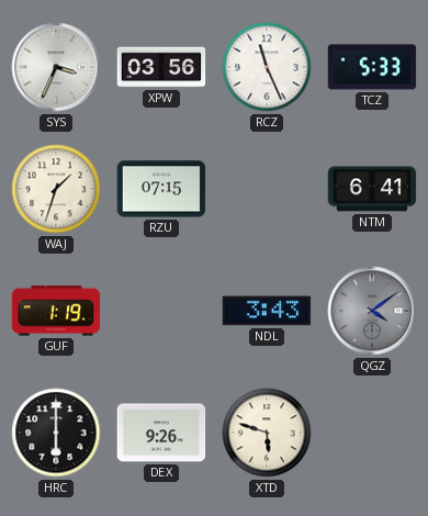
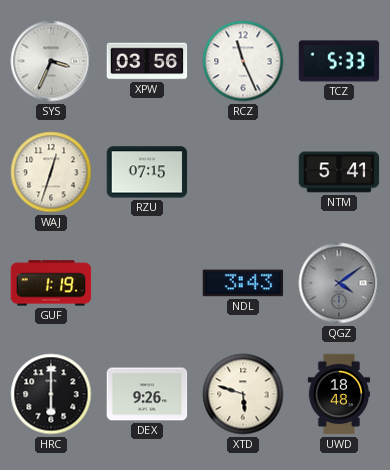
WAJ: 1:33 -> 12:33
NTM: 6:41 -> 5:41
UWD: none -> 18:48
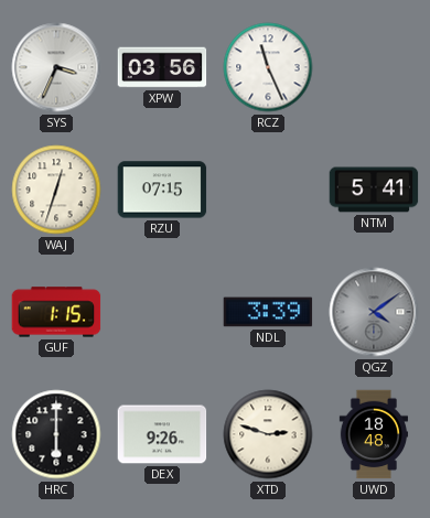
TCZ: 5:33 -> none
GUF: 1:19 -> 1:15
NDL: 3:43 -> 3:39
XTD: 5:48 -> 2:48
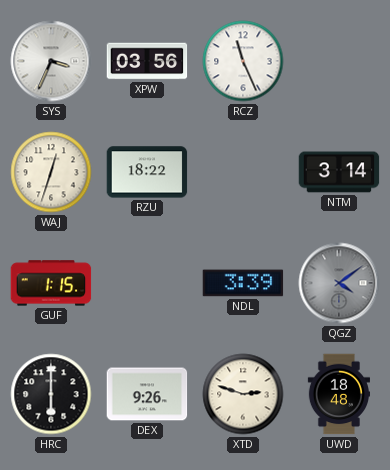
RZU: 07:15 -> 18:22
NTM: 5:41 -> 3:14
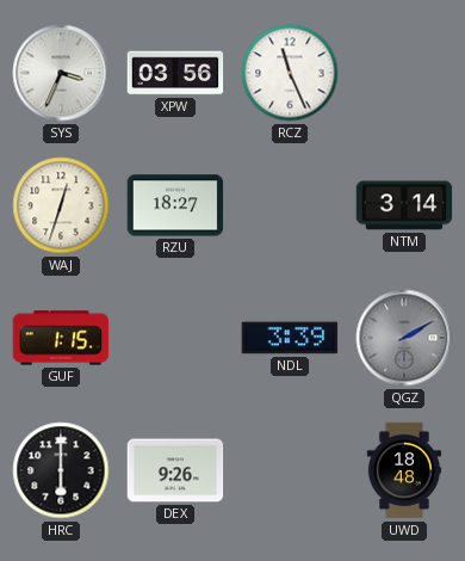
RZU: 18:22 -> 18:27
QGZ: 4:09 -> 2:10
XTD: 2:48 -> none
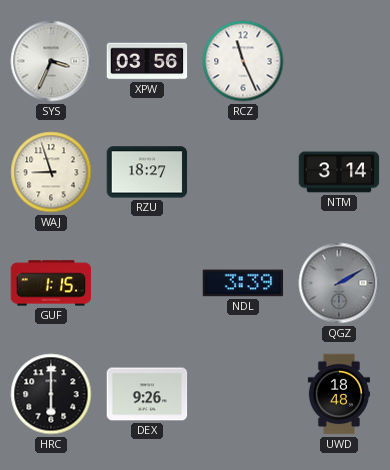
WAJ: 12:33 -> 8:57
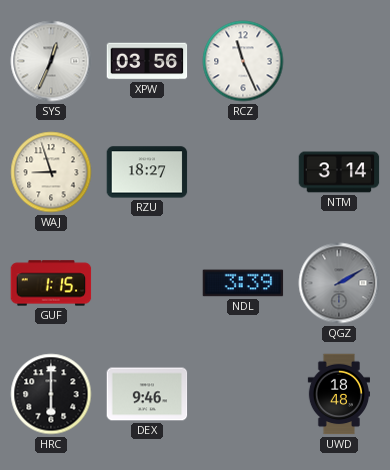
SYS: 3:34 -> 12:34
DEX: 9:26 -> 9:46
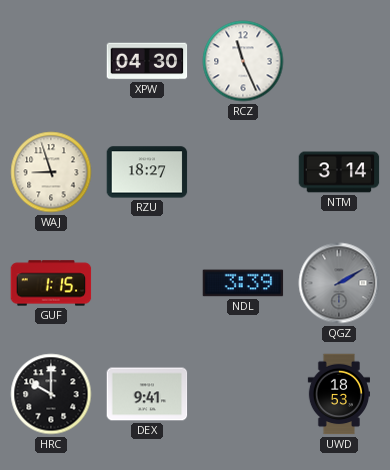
SYS: 12:34 -> none
XPW: 03:56 -> 04:30
HRC: 6:00 -> 10:00
DEX: 9:46 -> 9:41
UWD: 18:48 -> 18:53
